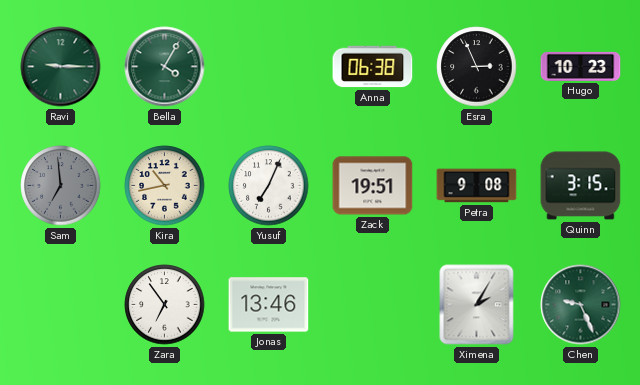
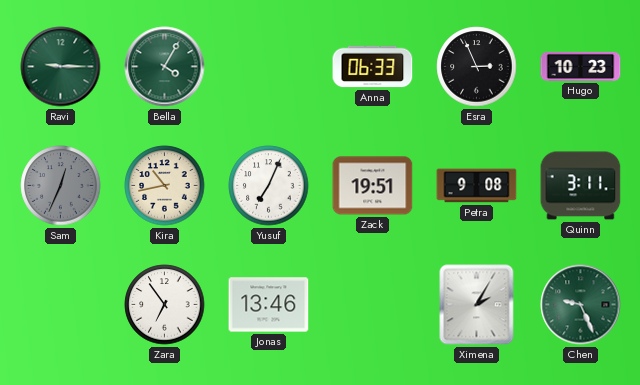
Anna: 06:38 -> 06:33
Sam: 6:59 -> 12:34
Quinn: 3:15 -> 3:11
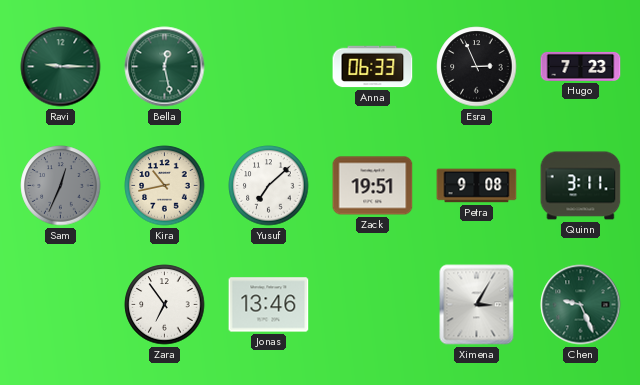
Bella: 4:05 -> 12:28
Hugo: 10:23 -> 7:23
Yusuf: 7:04 -> 7:08
Ximena: 2:05 -> 3:05
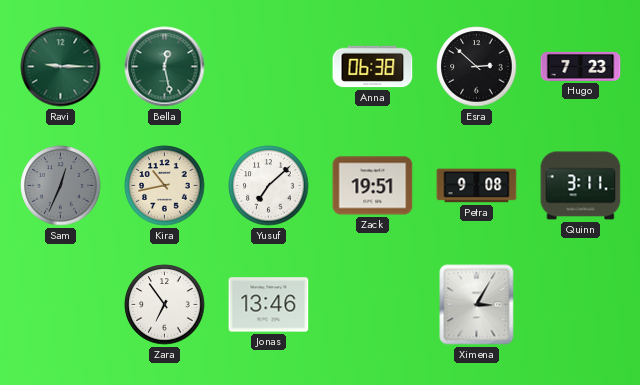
Anna: 06:33 -> 06:38
Esra: 2:56 -> 2:52
Chen: 9:26 -> none
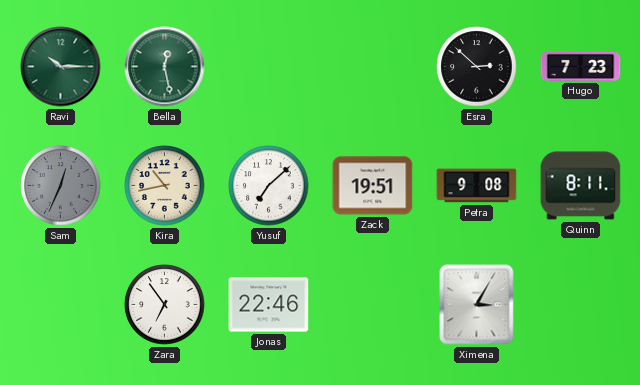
Ravi: 9:15 -> 10:15
Anna: 06:38 -> none
Quinn: 3:11 -> 8:11
Jonas: 13:46 -> 22:46
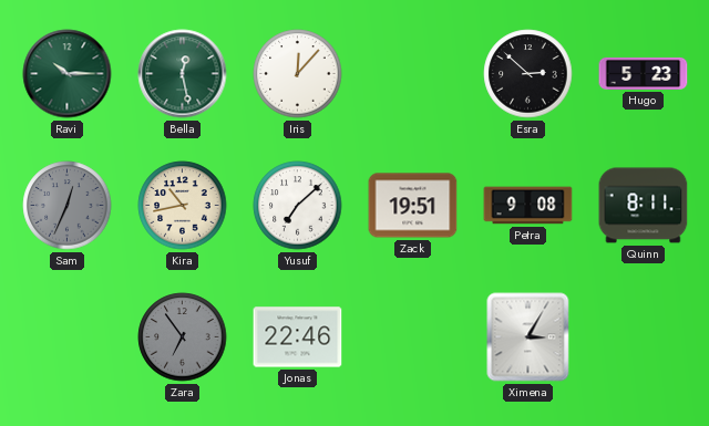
Iris: none -> 12:07
Hugo: 7:23 -> 5:23
Zara dial: white -> grey
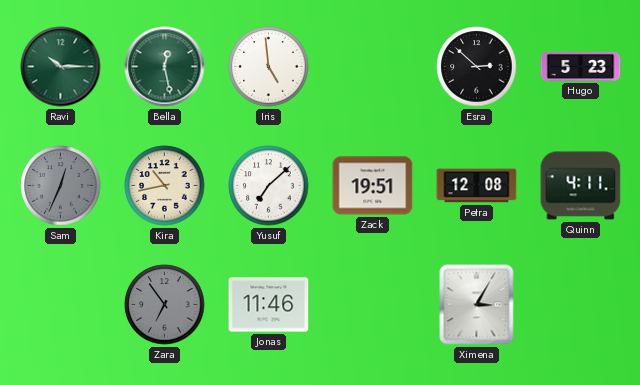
Iris: 12:07 -> 4:59
Petra: 9:08 -> 12:08
Quinn: 8:11 -> 4:11
Jonas: 22:46 -> 11:46
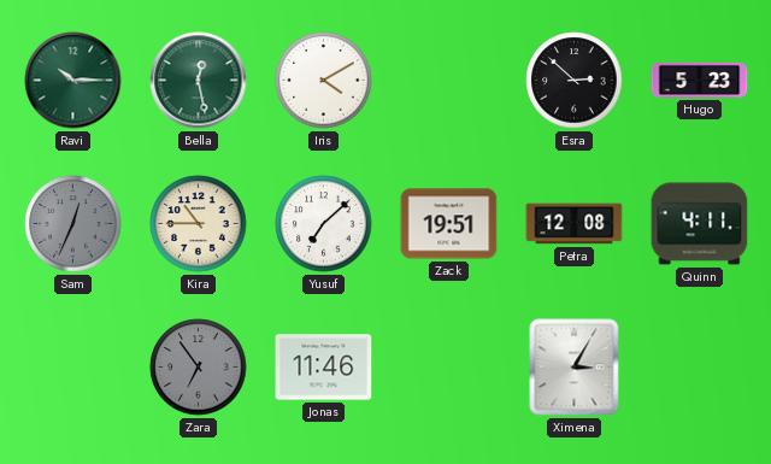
Iris: 4:59 -> 4:10
Kira: 10:43 -> 10:45
